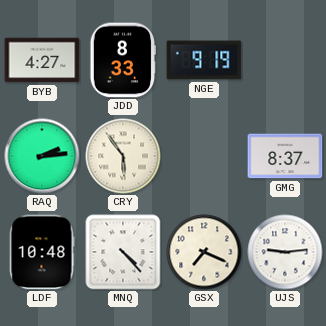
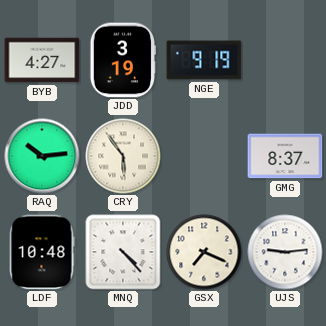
JDD: 8:33 -> 3:19
RAQ: 2:14 -> 10:14
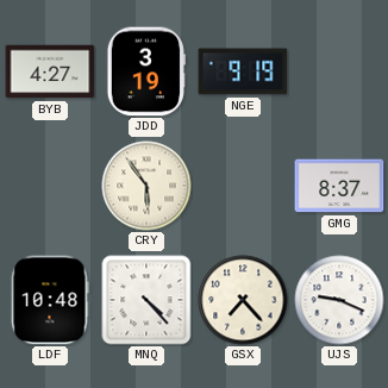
RAQ: 10:14 -> none
GSX: 7:19 -> 7:23
UJS: 9:14 -> 9:19
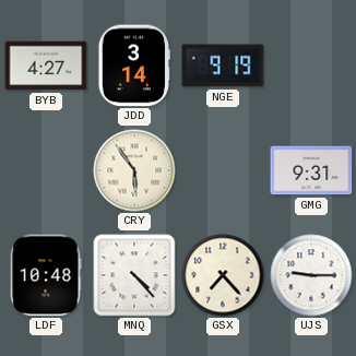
JDD: 3:19 -> 3:14
GMG: 8:37 -> 9:31
UJS: 9:19 -> 9:15
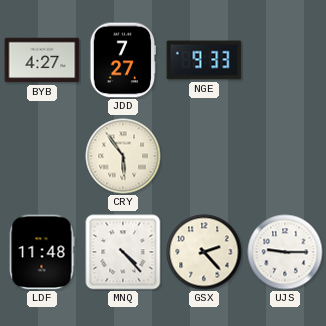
JDD: 3:14 -> 7:27
NGE: 9:19 -> 9:33
GMG: 9:31 -> none
LDF: 10:48 -> 11:48
GSX: 7:23 -> 2:23
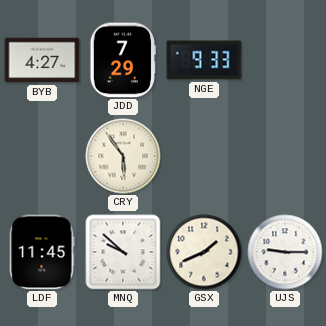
JDD: 7:27 -> 7:29
LDF: 11:48 -> 11:45
MNQ: 4:23 -> 9:52
GSX: 2:23 -> 1:41
